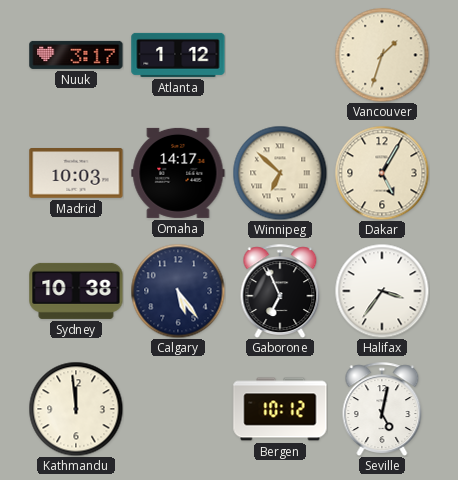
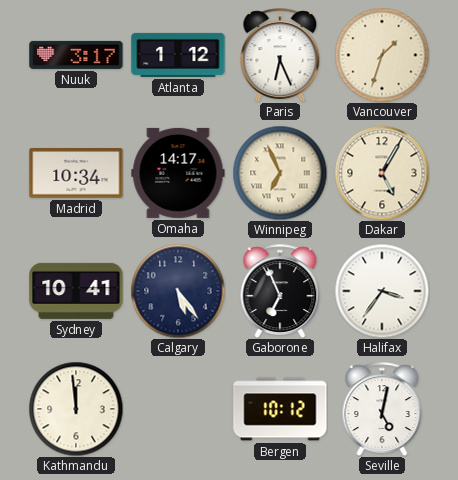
Paris: none -> 6:26
Madrid: 10:03 -> 10:34
Winnipeg: 6:52 -> 6:56
Sydney: 10:38 -> 10:41
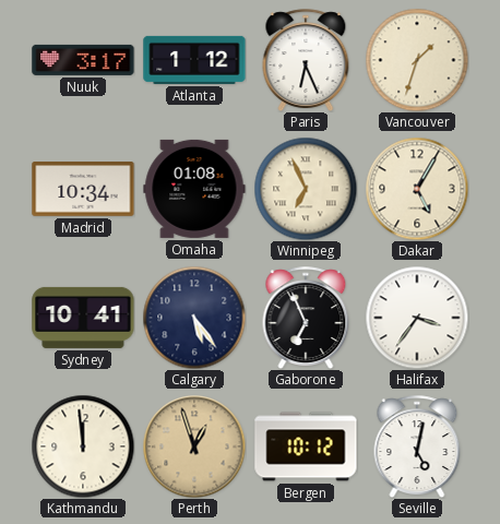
Omaha: 14:17 -> 01:08
Perth: none -> 12:57
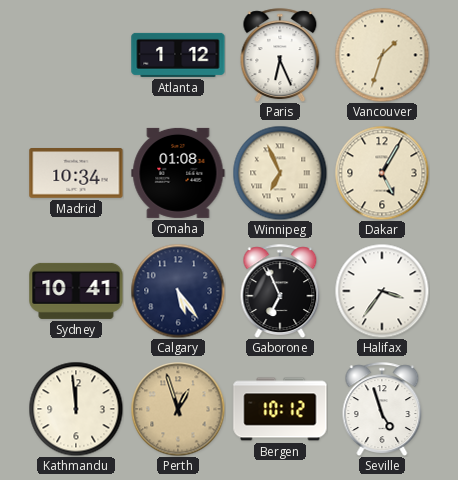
Nuuk: 3:17 -> none
Seville: 5:02 -> 4:57
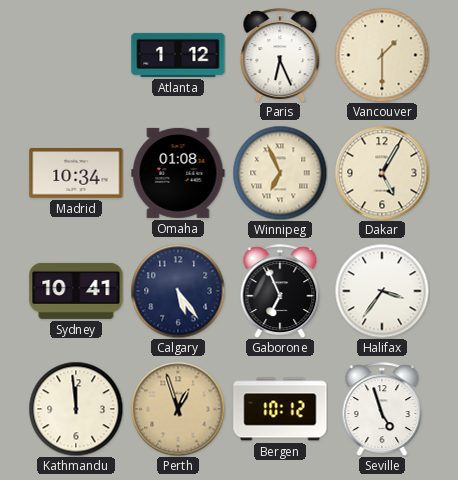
Vancouver: 1:33 -> 1:30
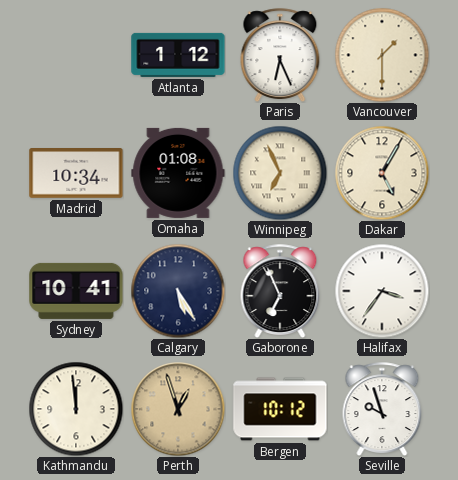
Calgary: 5:24 -> 5:25
Seville: 4:57 -> 9:57
